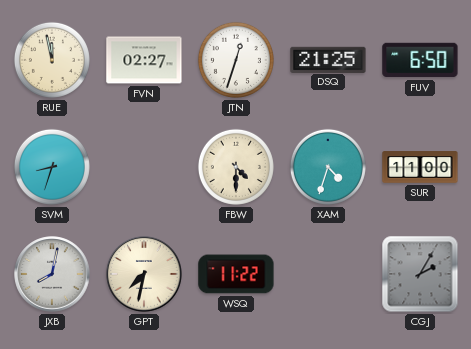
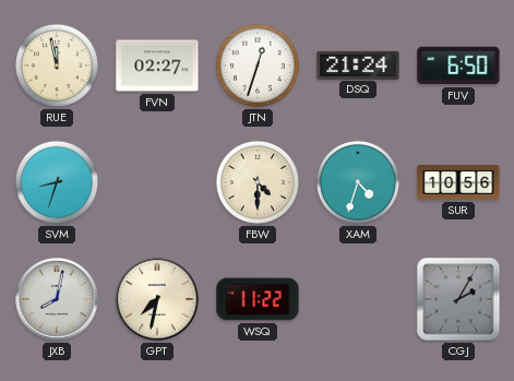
DSQ: 21:25 -> 21:24
SUR: 11:00 -> 10:56
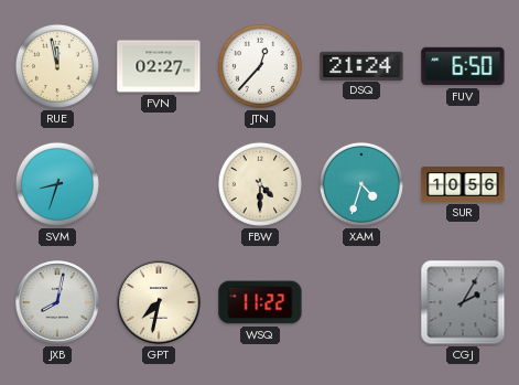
JTN: 12:33 -> 12:37
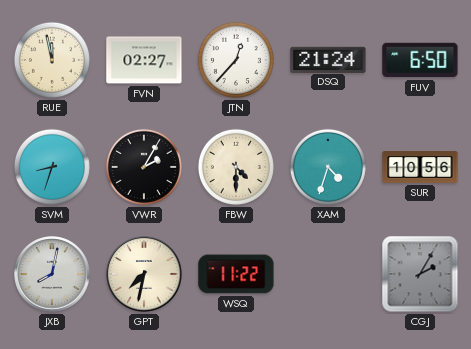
VWR: none -> 2:05
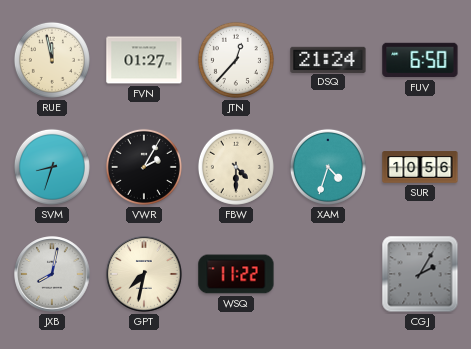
FVN: 02:27 -> 01:27
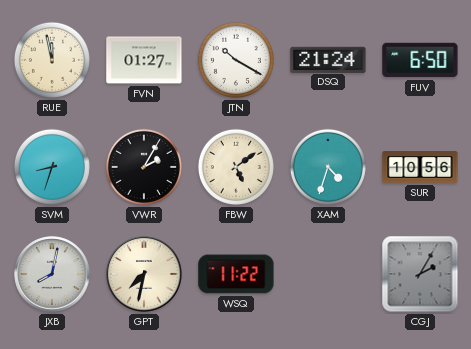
JTN: 12:37 -> 10:20
FBW: 4:30 -> 5:09
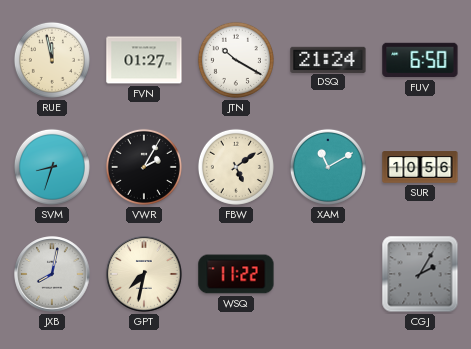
XAM: 4:33 -> 11:10
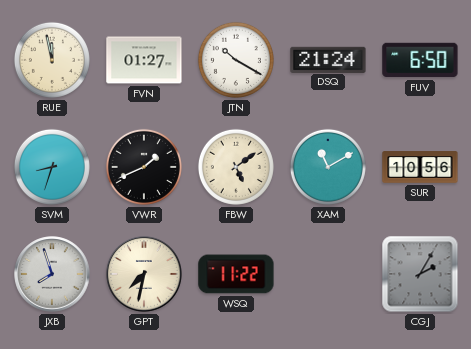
VWR: 2:05 -> 1:41
JXB: 8:02 -> 7:57
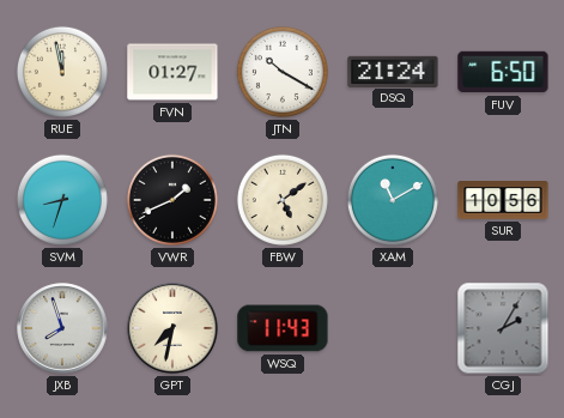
WSQ: 11:22 -> 11:43
